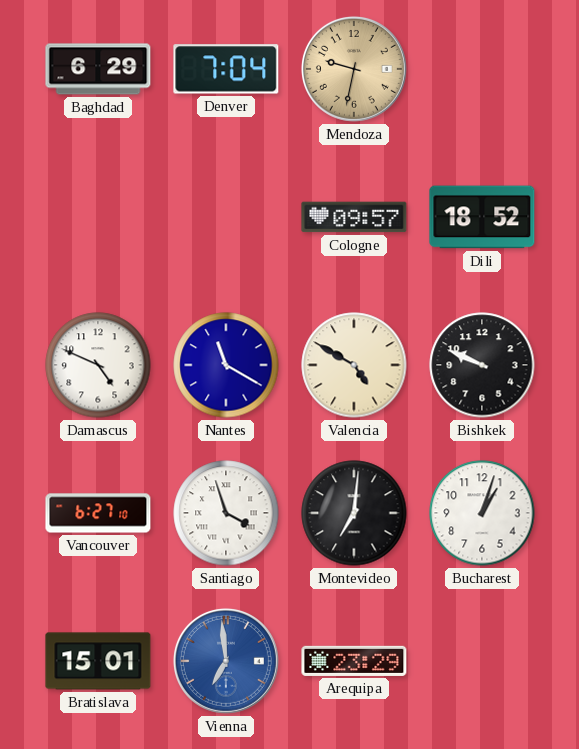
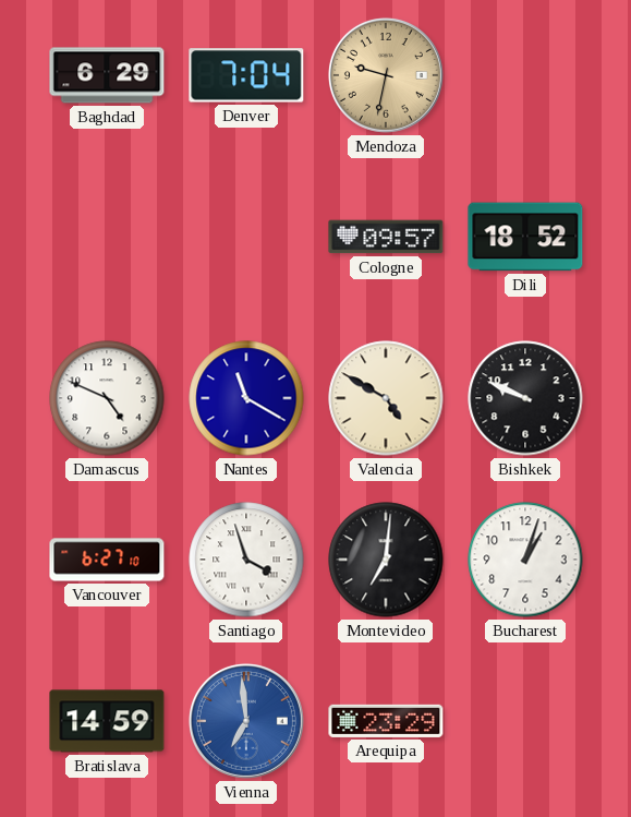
Bratislava: 15:01 -> 14:59
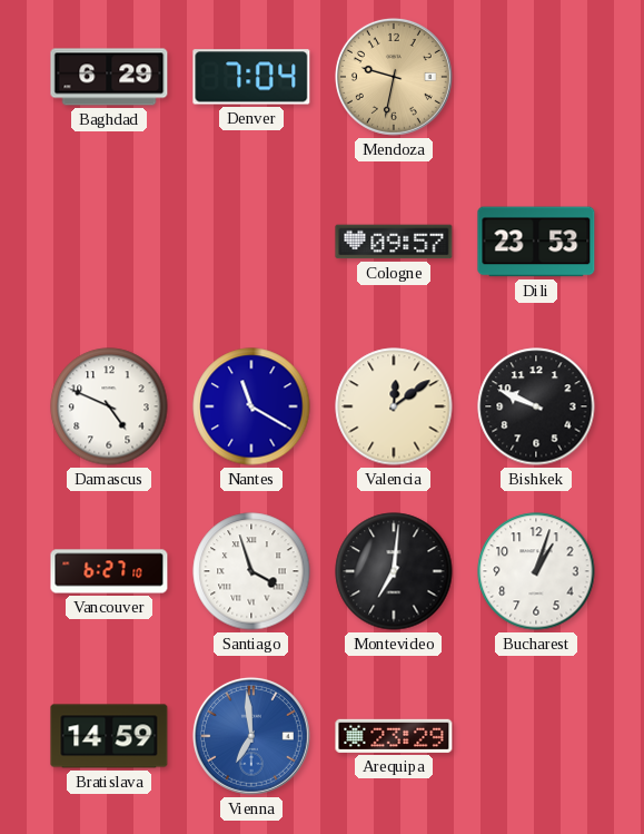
Dili: 18:52 -> 23:53
Valencia: 4:50 -> 12:09
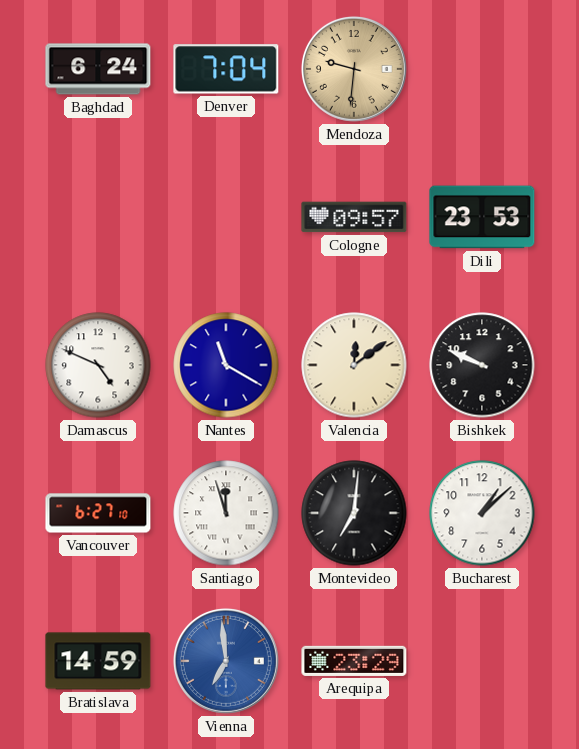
Baghdad: 6:29 -> 6:24
Mendoza: 9:32 -> 9:31
Santiago: 3:57 -> 11:57
Bucharest: 1:03 -> 1:08
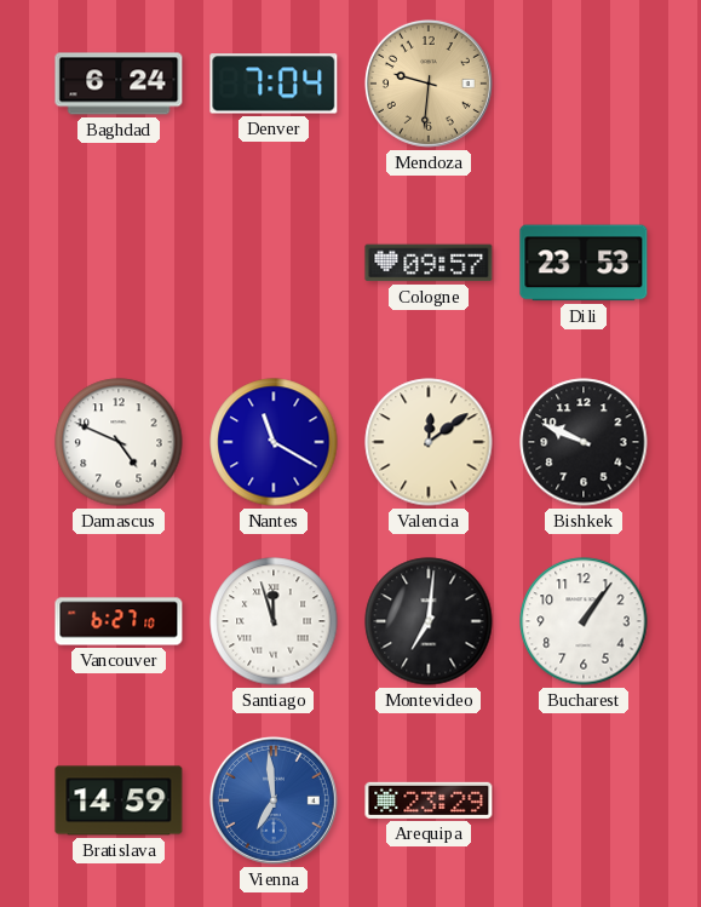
Bucharest: 1:08 -> 1:06
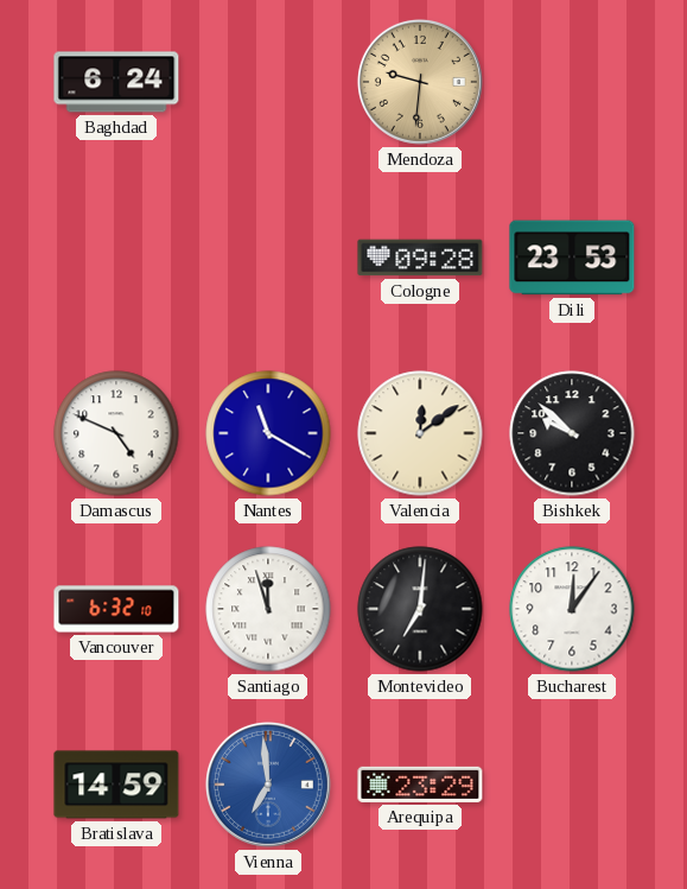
Denver: 7:04 -> none
Cologne: 09:57 -> 09:28
Bishkek: 9:49 -> 9:52
Vancouver: 6:27 -> 6:32
Bucharest: 1:06 -> 12:06
